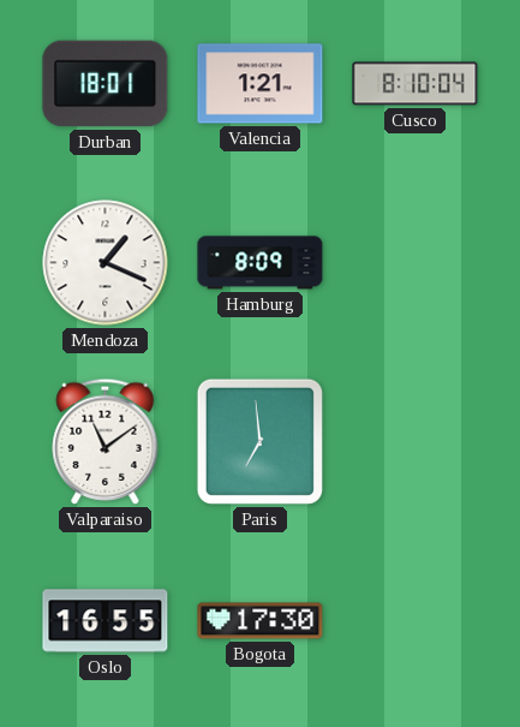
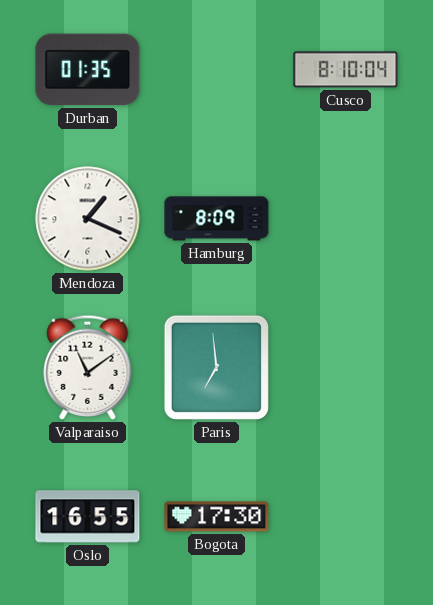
Durban: 18:01 -> 01:35
Valencia: 1:21 -> none
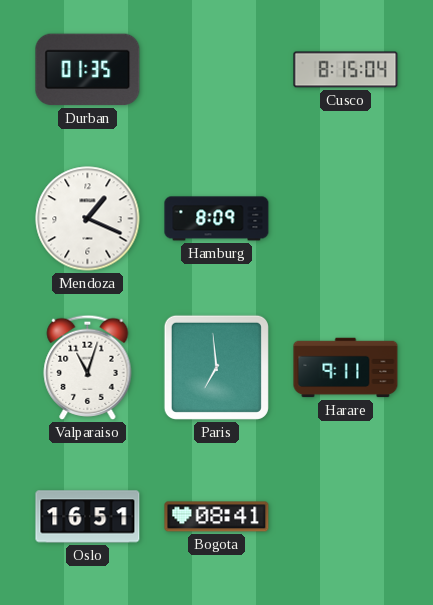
Cusco: 8:10 -> 8:15
Valparaiso: 11:09 -> 11:03
Harare: none -> 9:11
Oslo: 16:55 -> 16:51
Bogota: 17:30 -> 08:41
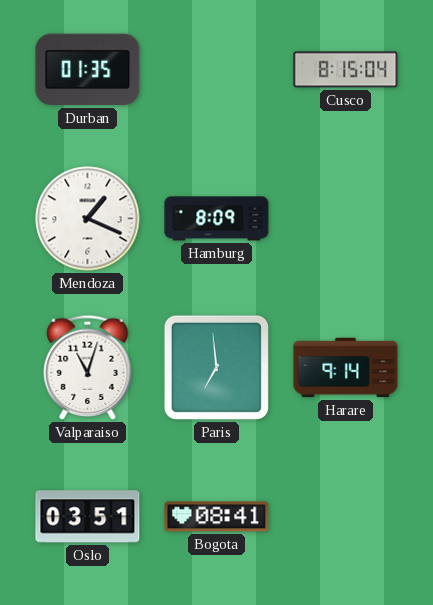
Harare: 9:11 -> 9:14
Oslo: 16:51 -> 03:51
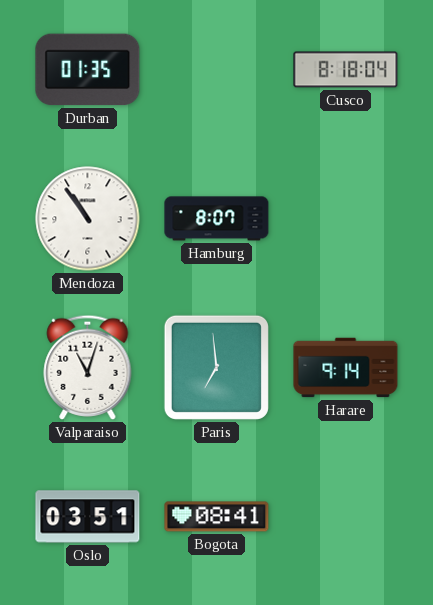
Cusco: 8:15 -> 8:18
Mendoza: 1:19 -> 10:54
Hamburg: 8:09 -> 8:07
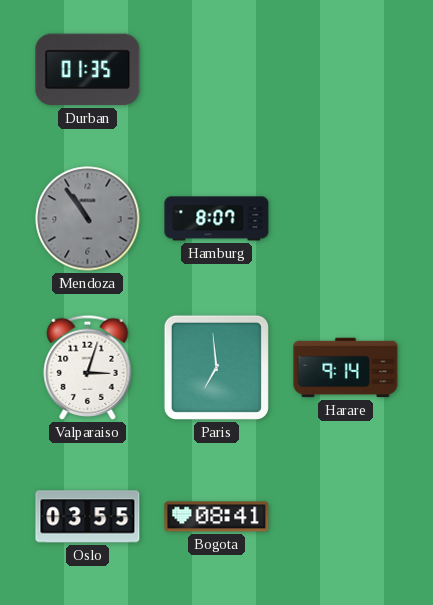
Cusco: 8:18 -> none
Mendoza dial: white -> grey
Valparaiso: 11:03 -> 3:03
Oslo: 03:51 -> 03:55
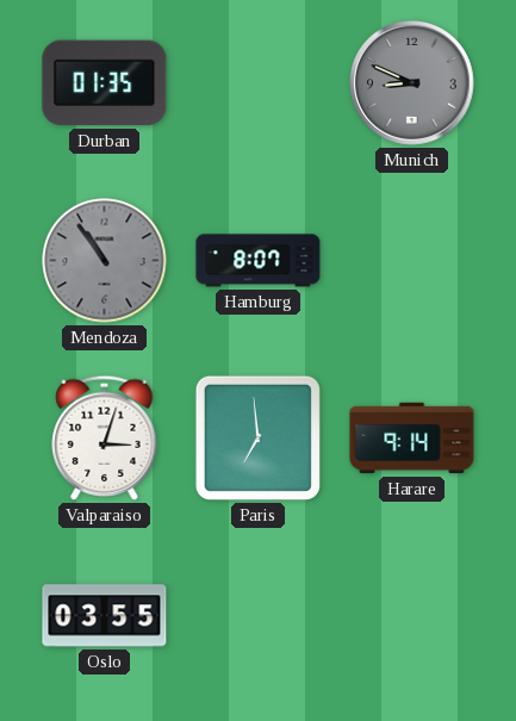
Munich: none -> 8:49
Bogota: 08:41 -> none
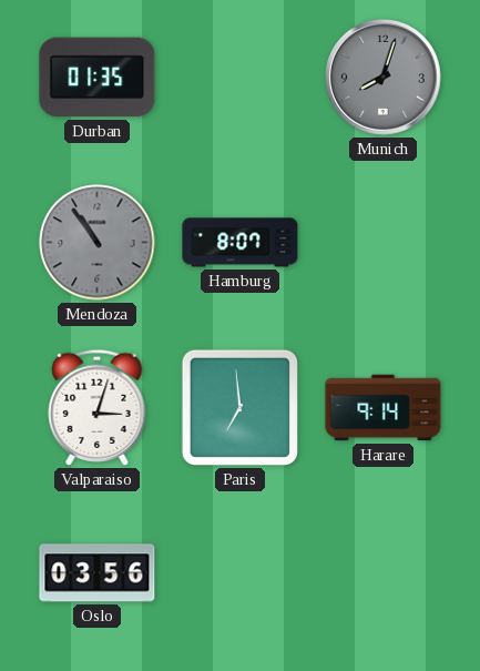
Munich: 8:49 -> 8:03
Oslo: 03:55 -> 03:56
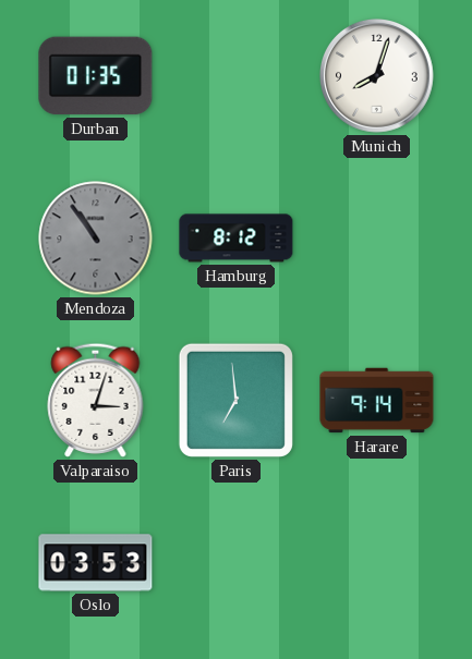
Munich dial: grey -> white
Hamburg: 8:07 -> 8:12
Oslo: 03:56 -> 03:53
